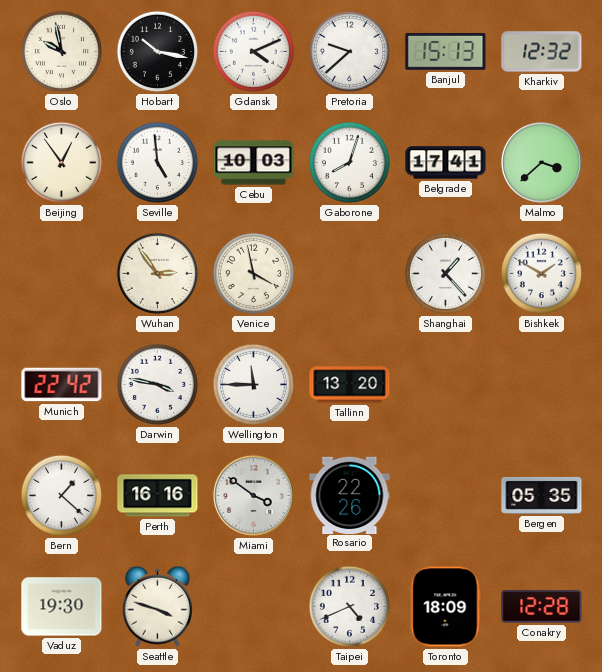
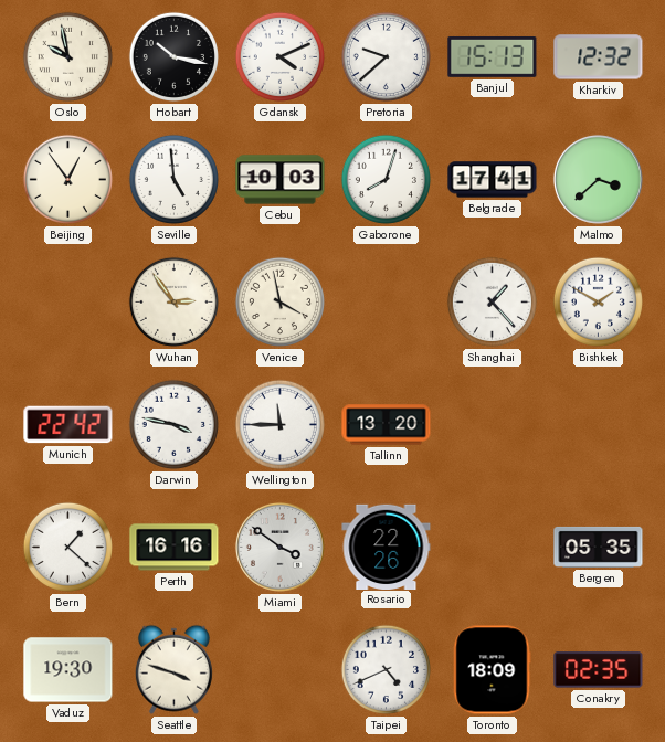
Conakry: 12:28 -> 02:35
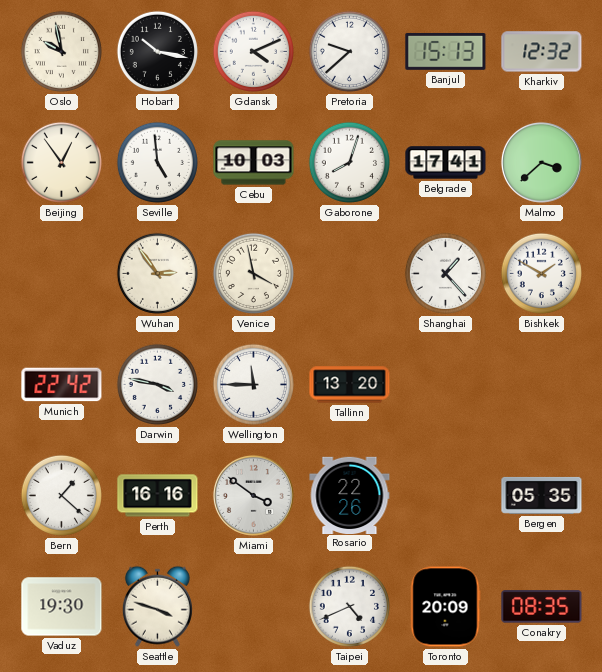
Toronto: 18:09 -> 20:09
Conakry: 02:35 -> 08:35
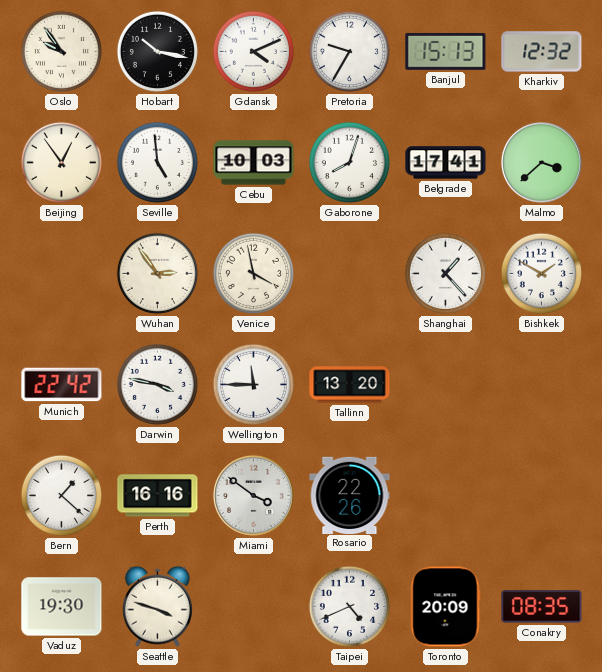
Oslo: 9:58 -> 9:54
Pretoria: 9:38 -> 9:35
Bergen: 05:35 -> none
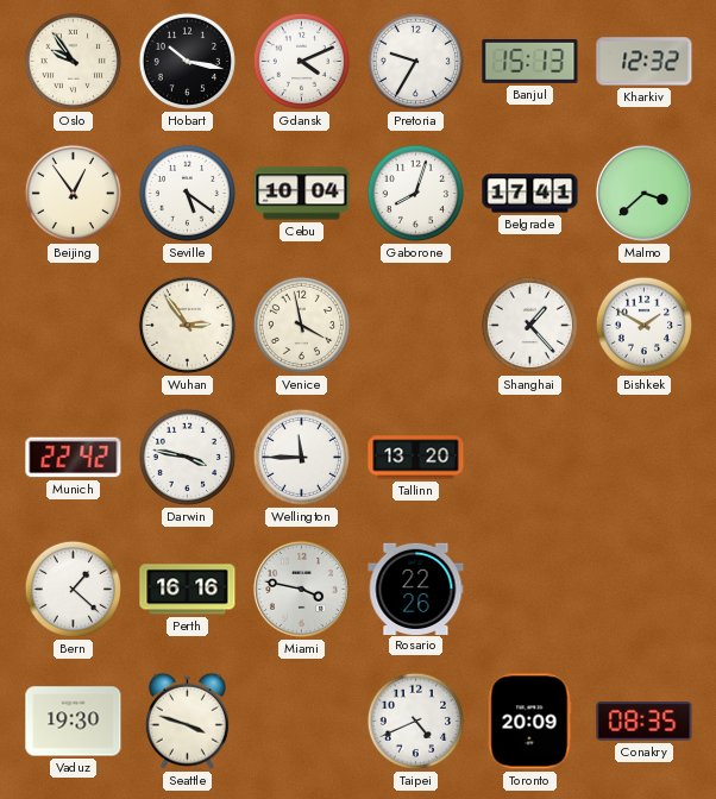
Seville: 4:59 -> 5:21
Cebu: 10:03 -> 10:04
Miami: 3:51 -> 3:47
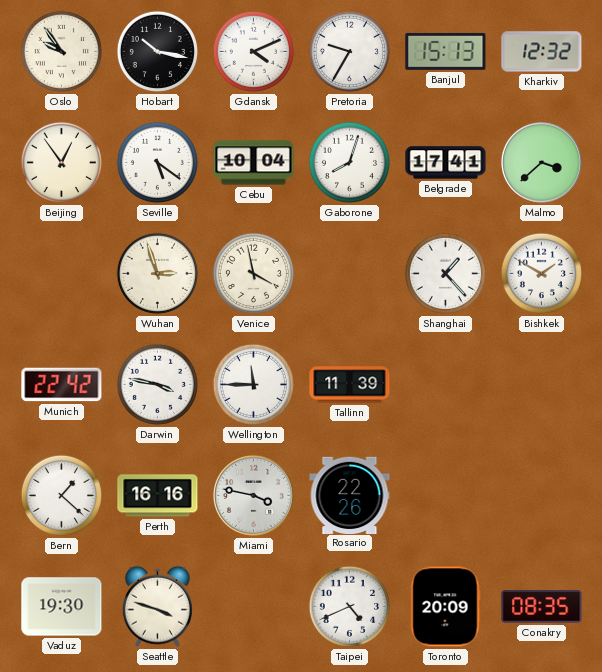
Wuhan: 2:54 -> 2:57
Tallinn: 13:20 -> 11:39
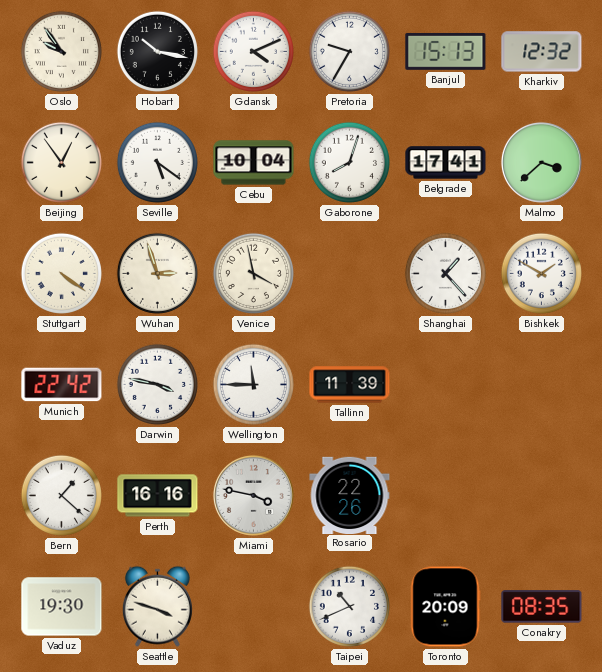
Stuttgart: none -> 4:21
Taipei: 4:41 -> 10:41
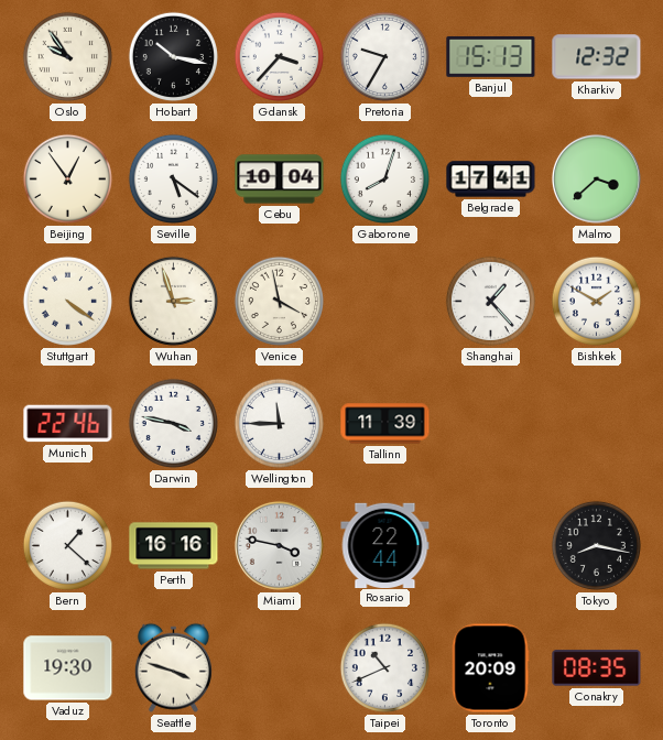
Gdansk: 4:11 -> 3:37
Munich: 22:42 -> 22:46
Rosario: 22:26 -> 22:44
Tokyo: none -> 8:17
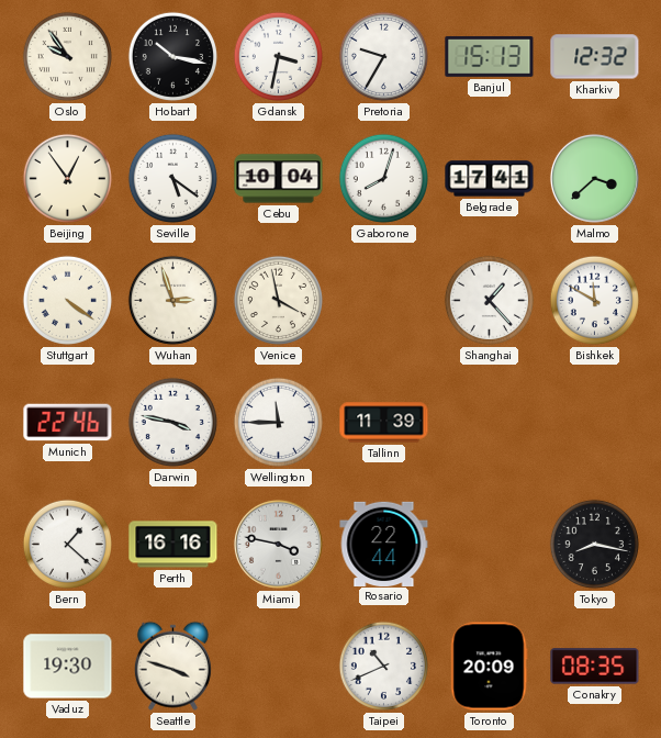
Gdansk: 3:37 -> 3:32
Bishkek: 1:50 -> 11:50
